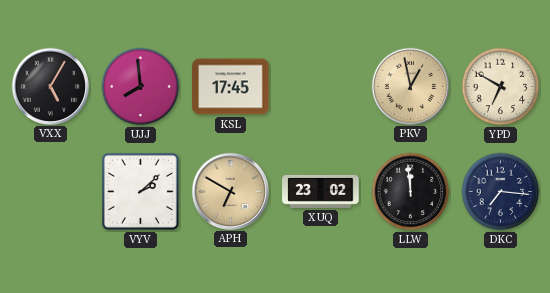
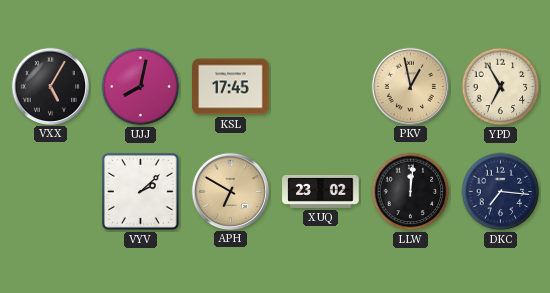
UJJ: 7:59 -> 8:02
YPD: 6:50 -> 6:55
LLW: 11:59 -> 12:01
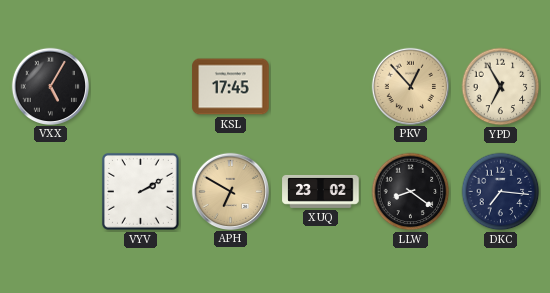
UJJ: 8:02 -> none
PKV: 12:58 -> 12:53
VYV: 2:08 -> 2:10
LLW: 12:01 -> 8:21
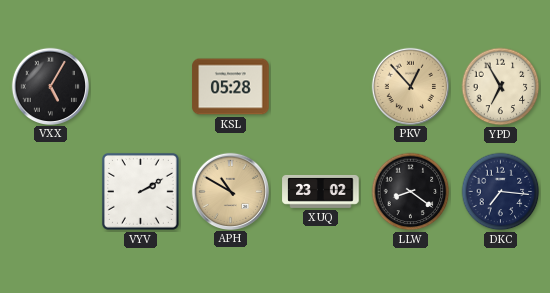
KSL: 17:45 -> 05:28
APH: 6:50 -> 10:50
